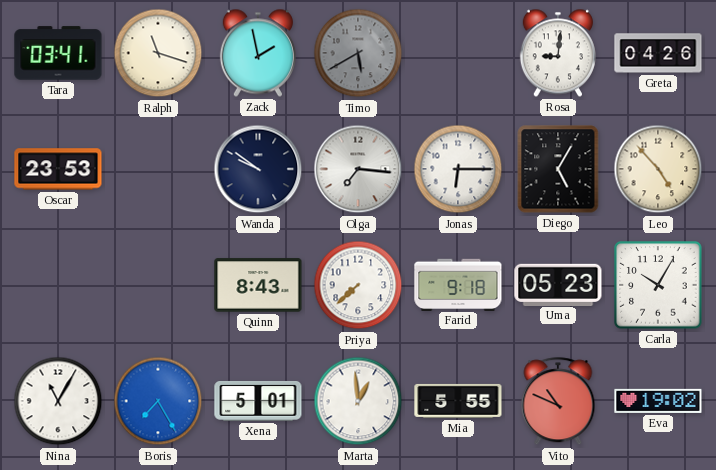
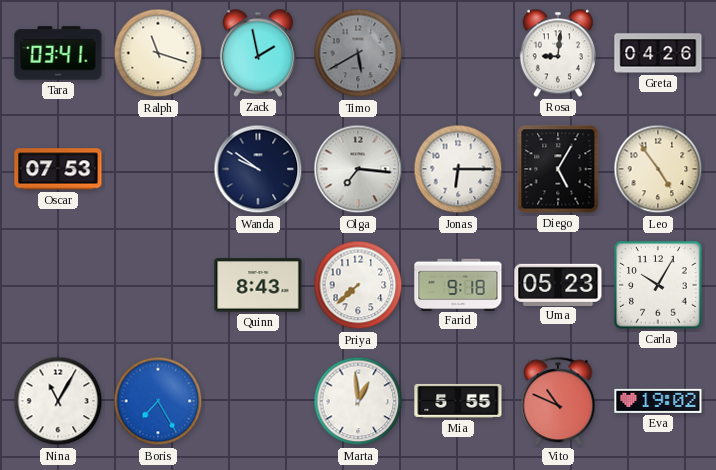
Oscar: 23:53 -> 07:53
Leo: 4:53 -> 4:54
Xena: 5:01 -> none
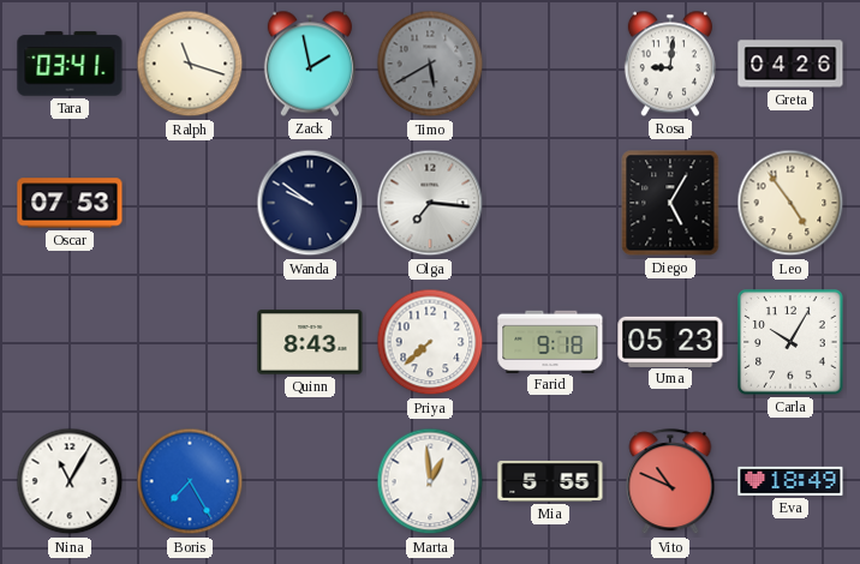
Jonas: 6:15 -> none
Eva: 19:02 -> 18:49
